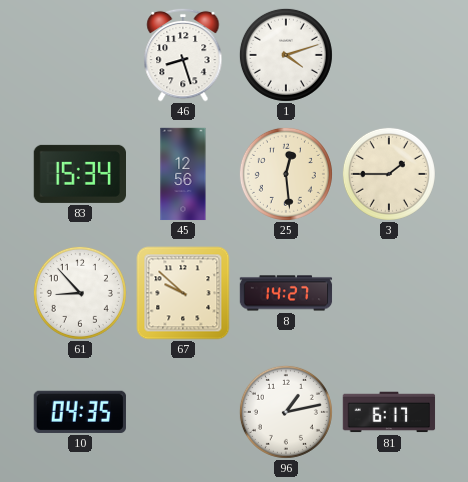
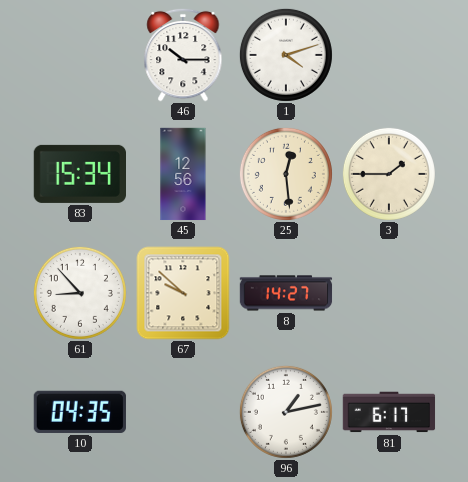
46: 8:27 -> 10:15
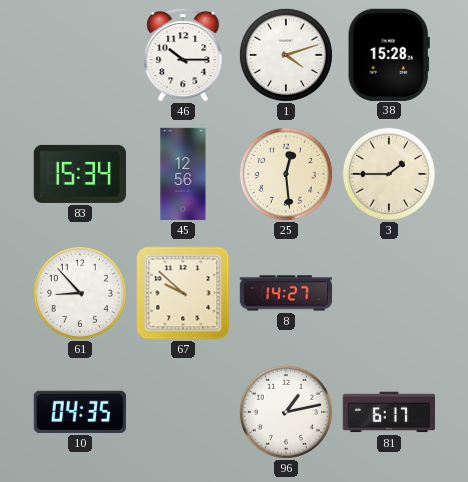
38: none -> 15:28
